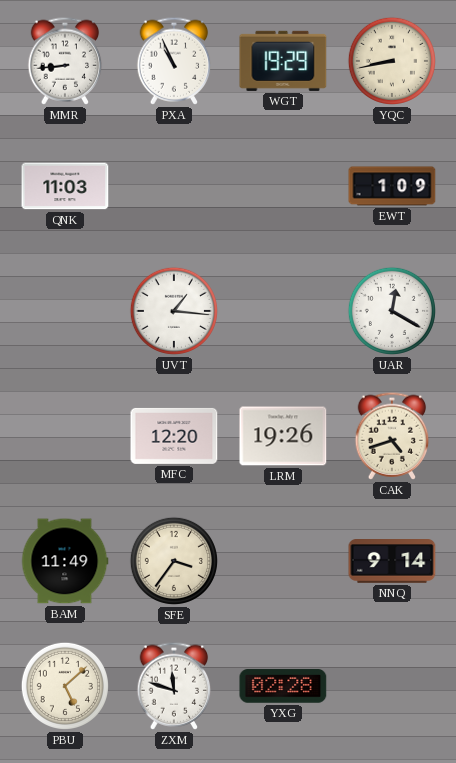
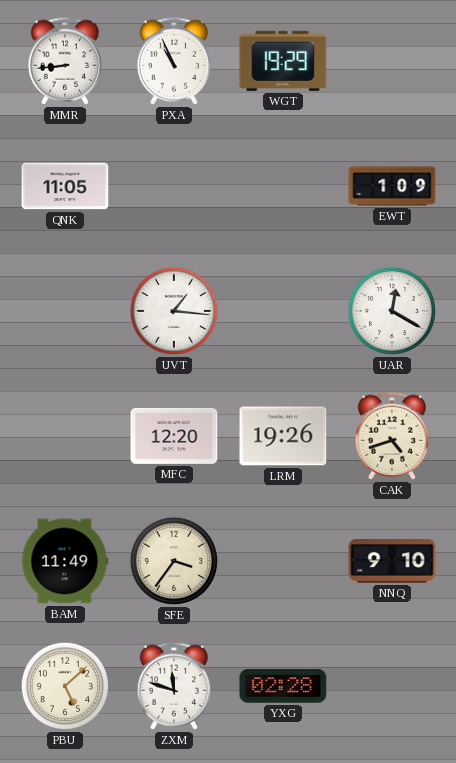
YQC: 8:43 -> none
QNK: 11:03 -> 11:05
NNQ: 9:14 -> 9:10
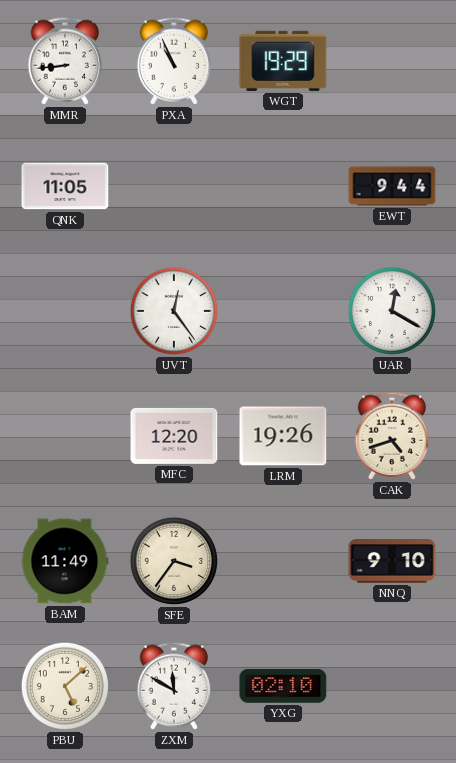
EWT: 1:09 -> 9:44
UVT: 1:16 -> 12:24
ZXM: 11:48 -> 11:50
YXG: 02:28 -> 02:10
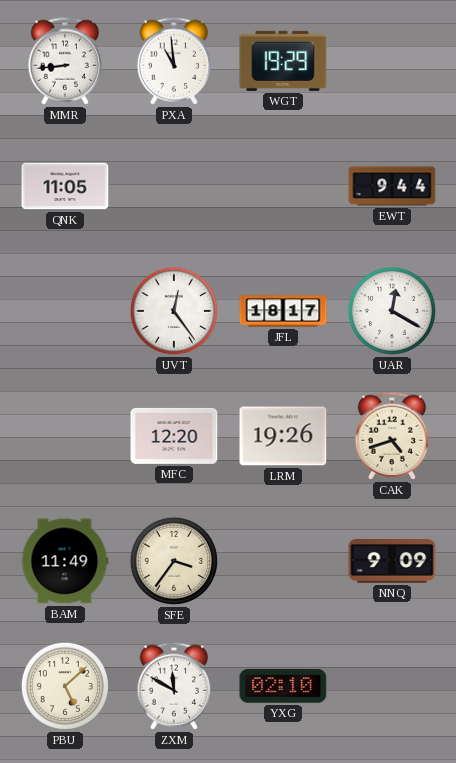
PXA: 10:56 -> 10:59
JFL: none -> 18:17
NNQ: 9:10 -> 9:09
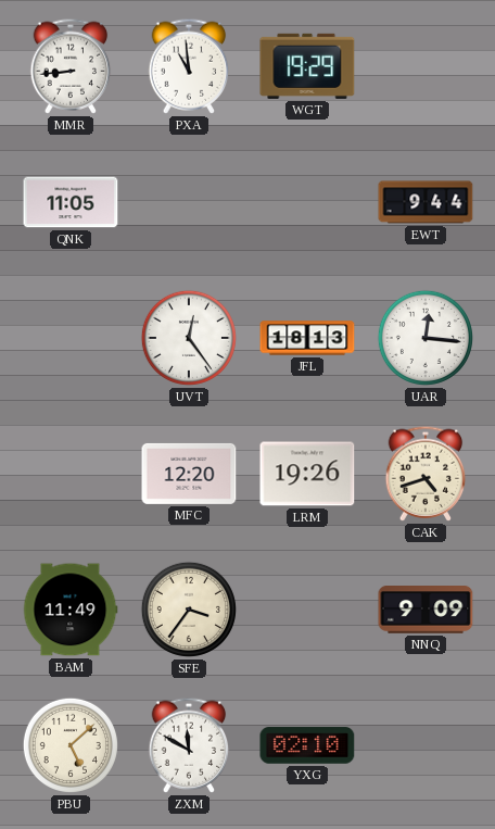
JFL: 18:17 -> 18:13
UAR: 12:20 -> 12:16
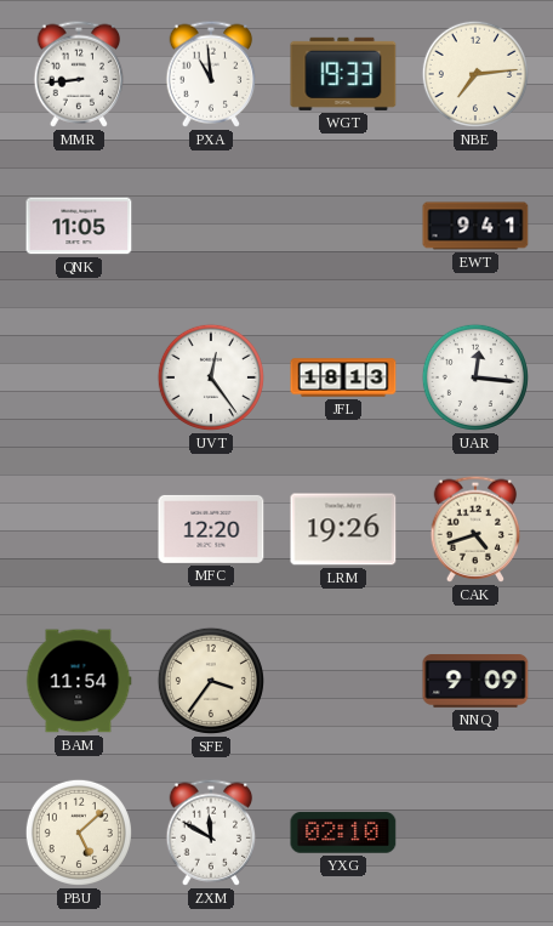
WGT: 19:29 -> 19:33
NBE: none -> 7:14
EWT: 9:44 -> 9:41
BAM: 11:49 -> 11:54
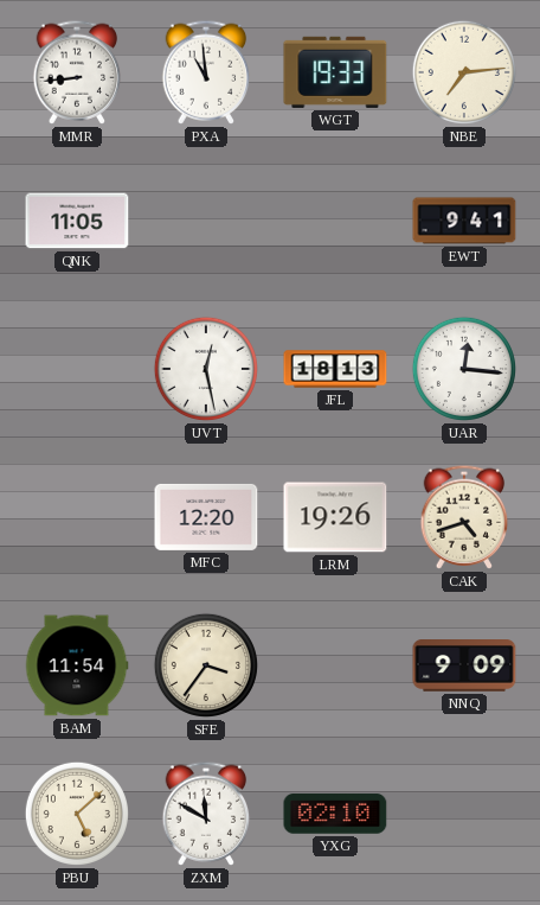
UVT: 12:24 -> 12:28
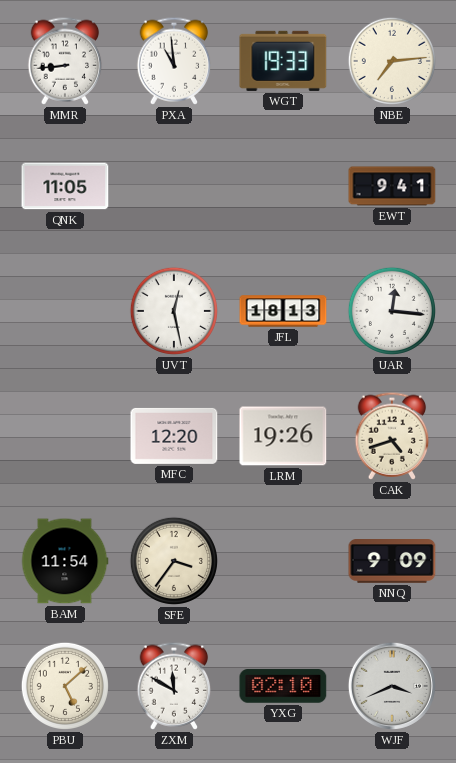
WJF: none -> 3:41
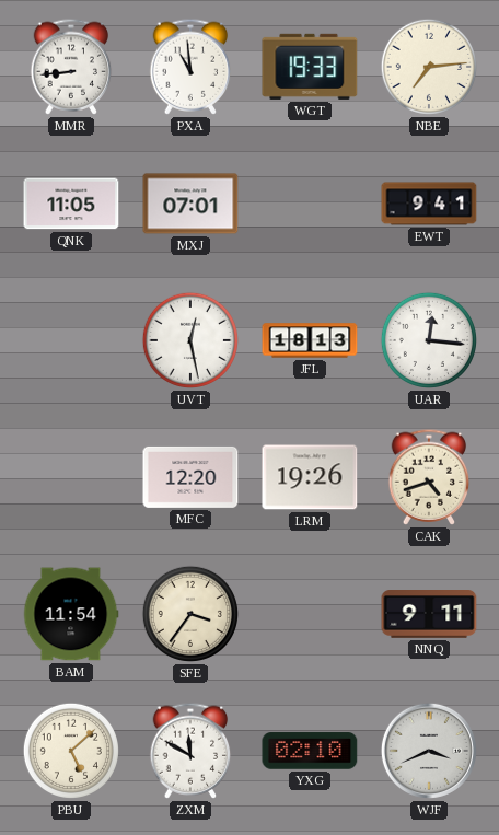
MXJ: none -> 07:01
NNQ: 9:09 -> 9:11
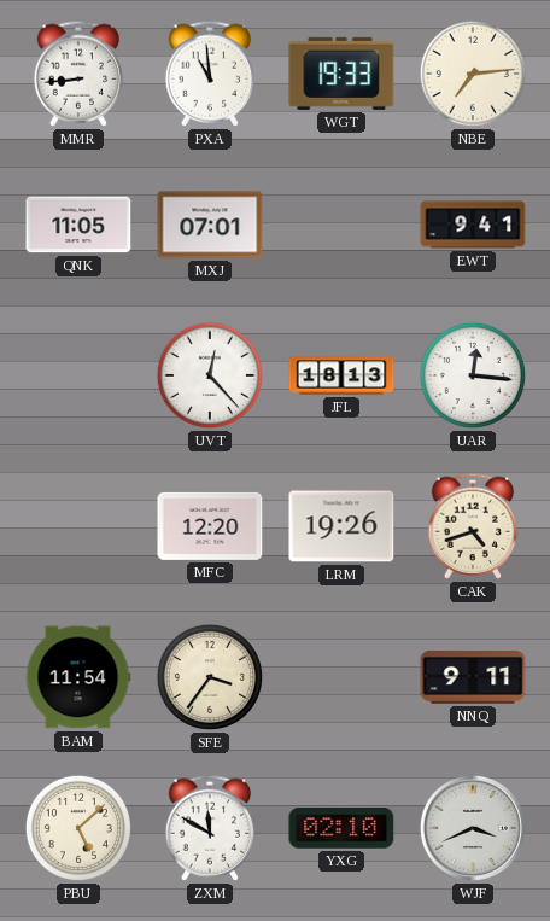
UVT: 12:28 -> 12:23
